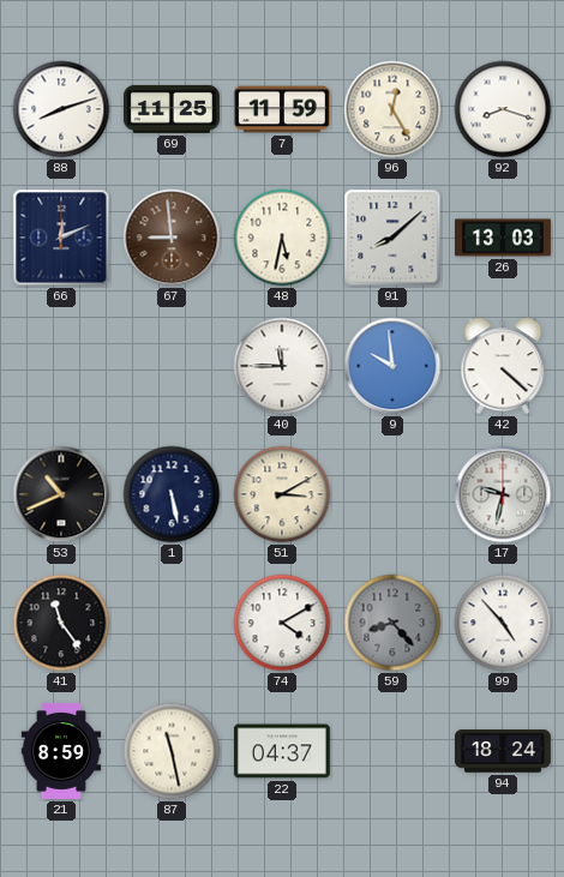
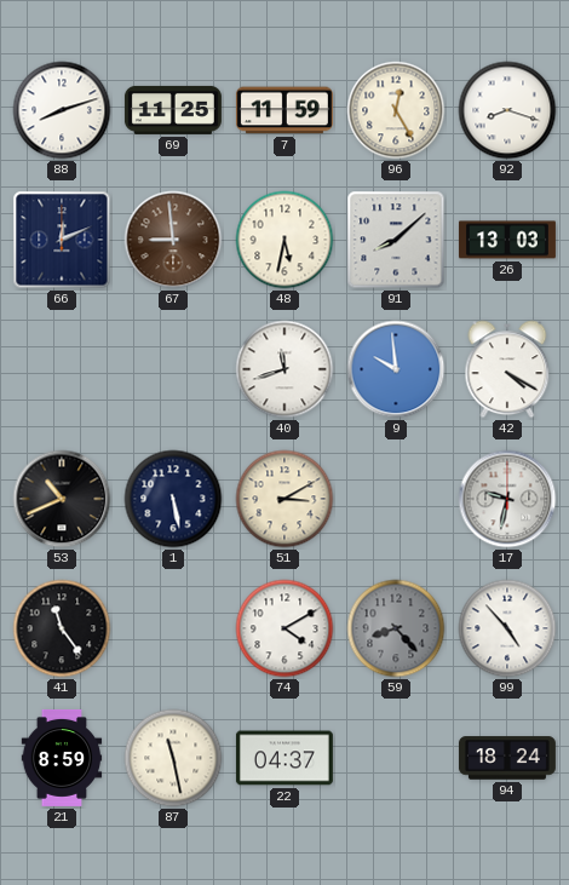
40: 11:45 -> 11:42
42: 4:22 -> 4:20
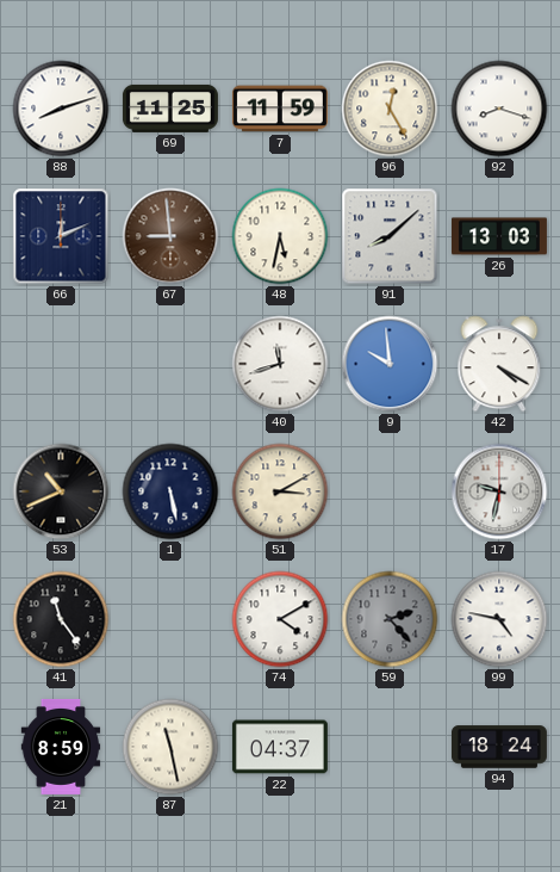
59: 8:23 -> 2:23
99: 4:53 -> 4:47
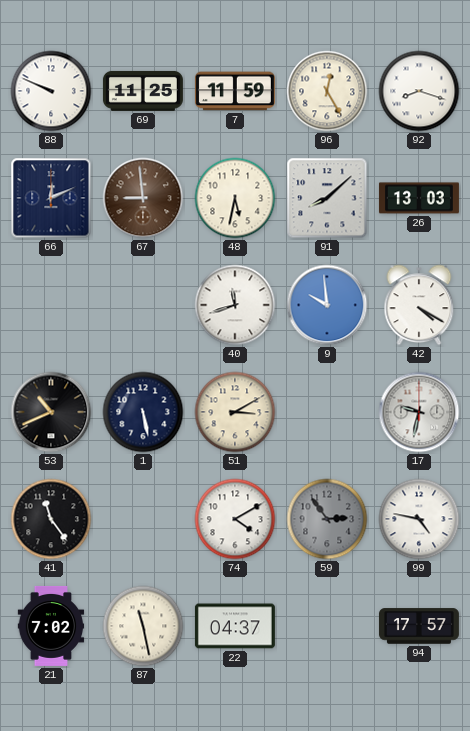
88: 8:12 -> 9:49
59: 2:23 -> 2:54
21: 8:59 -> 7:02
94: 18:24 -> 17:57
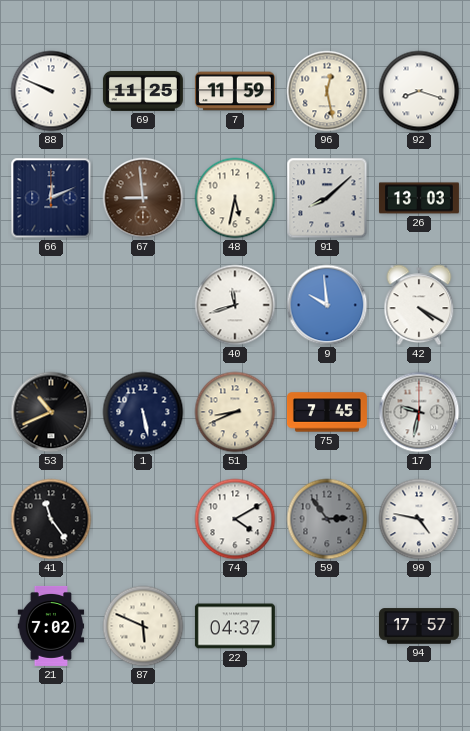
96: 12:25 -> 12:28
51: 3:10 -> 8:41
75: none -> 7:45
87: 11:28 -> 5:49
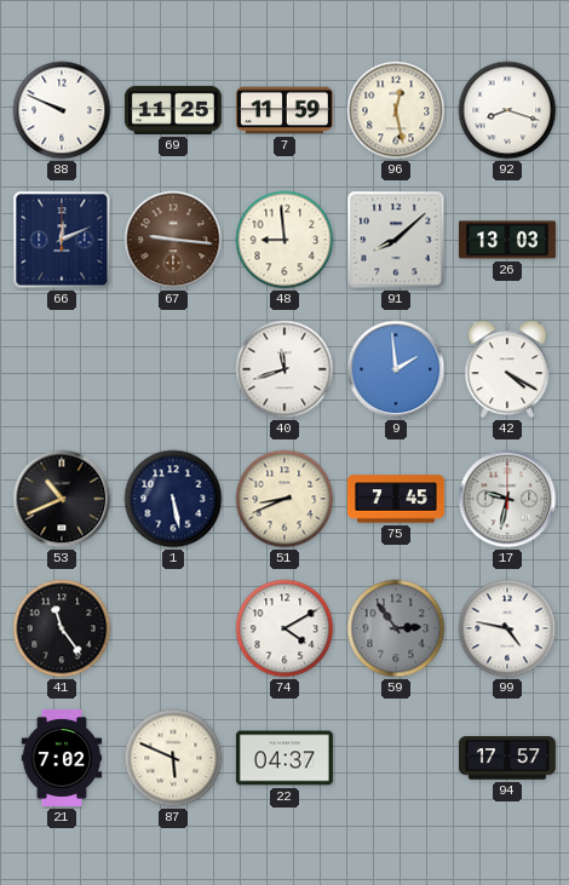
67: 8:59 -> 9:16
48: 5:32 -> 8:59
9: 9:59 -> 1:59
